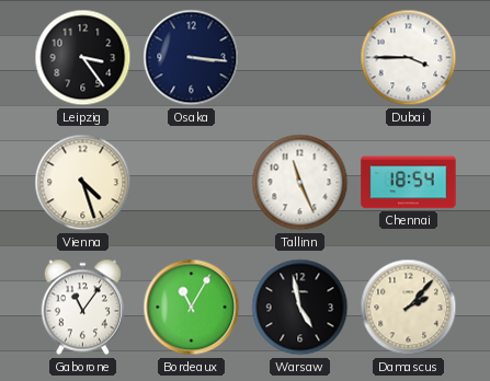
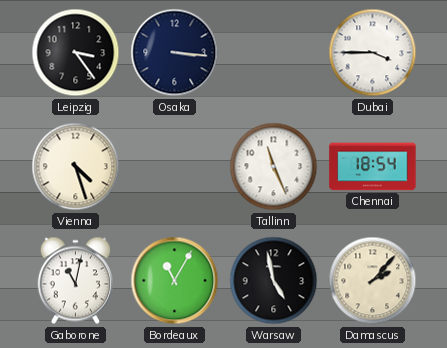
Gaborone: 11:06 -> 11:02
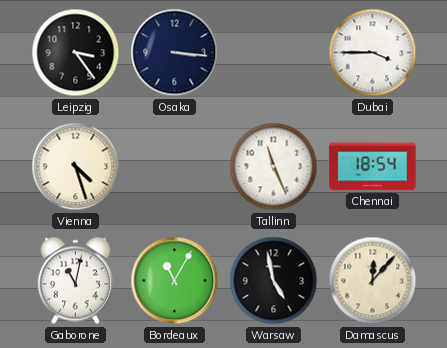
Damascus: 2:07 -> 12:07
